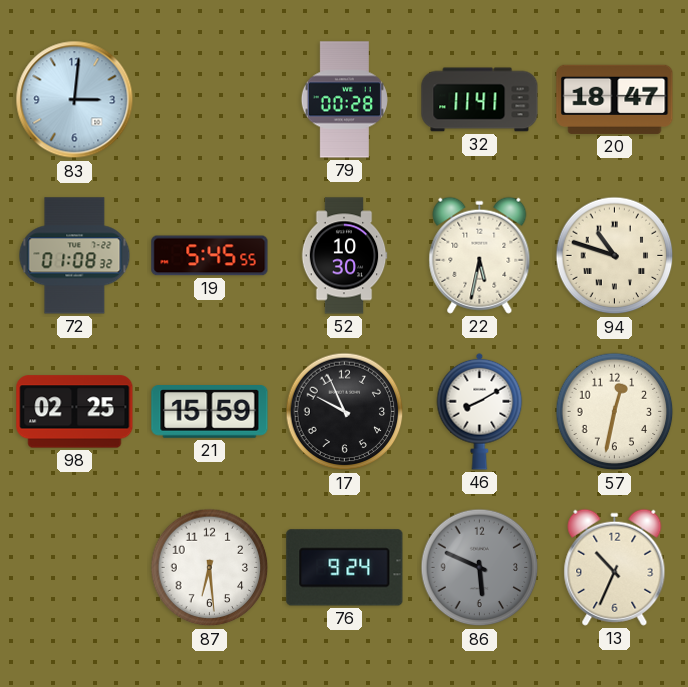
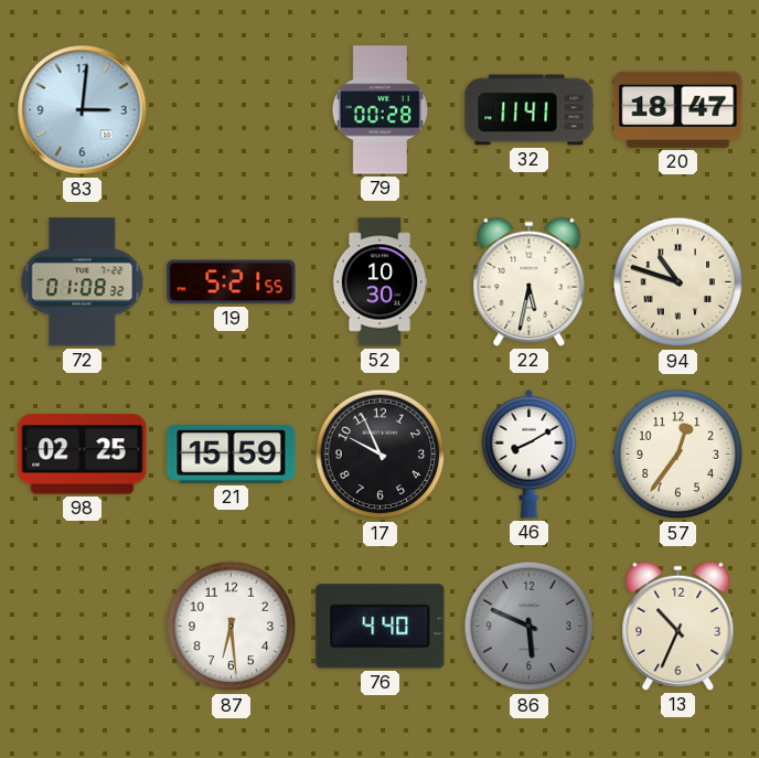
19: 5:45 -> 5:21
57: 12:32 -> 12:36
76: 9:24 -> 4:40
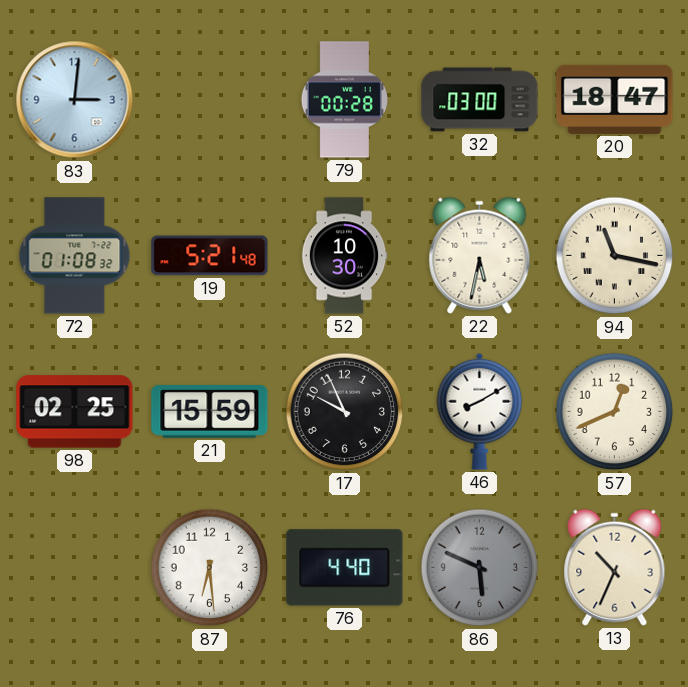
32: 11:41 -> 03:00
19: 5:21:55 -> 5:21:48
94: 10:48 -> 11:17
57: 12:36 -> 12:41
